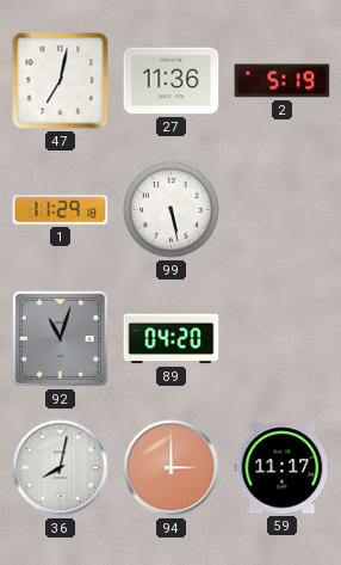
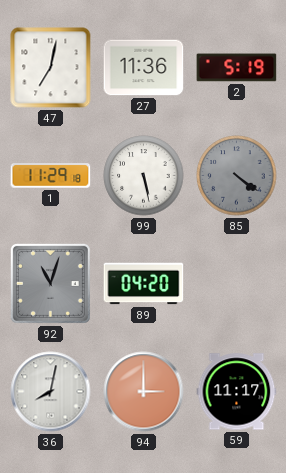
85: none -> 4:21
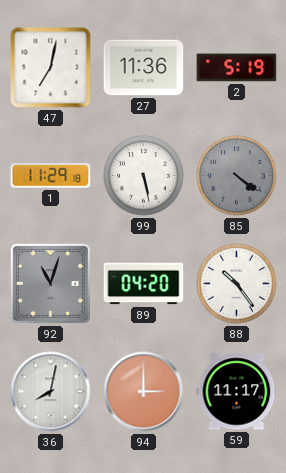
88: none -> 10:24
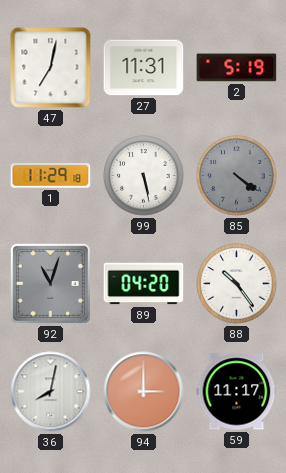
27: 11:36 -> 11:31
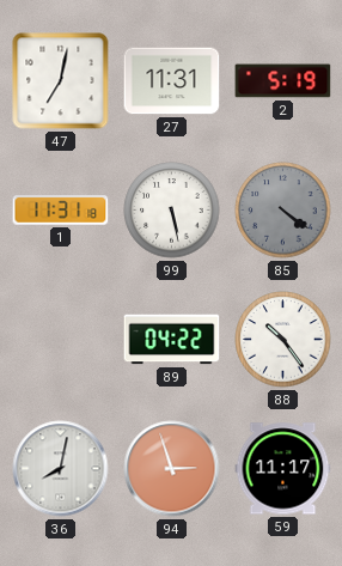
1: 11:29 -> 11:31
92: 11:03 -> none
89: 04:20 -> 04:22
94: 3:00 -> 2:57
